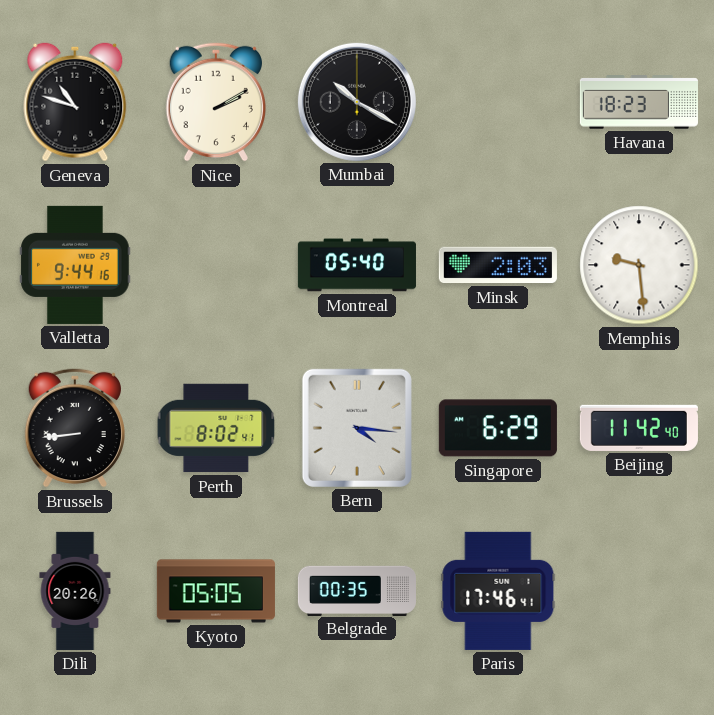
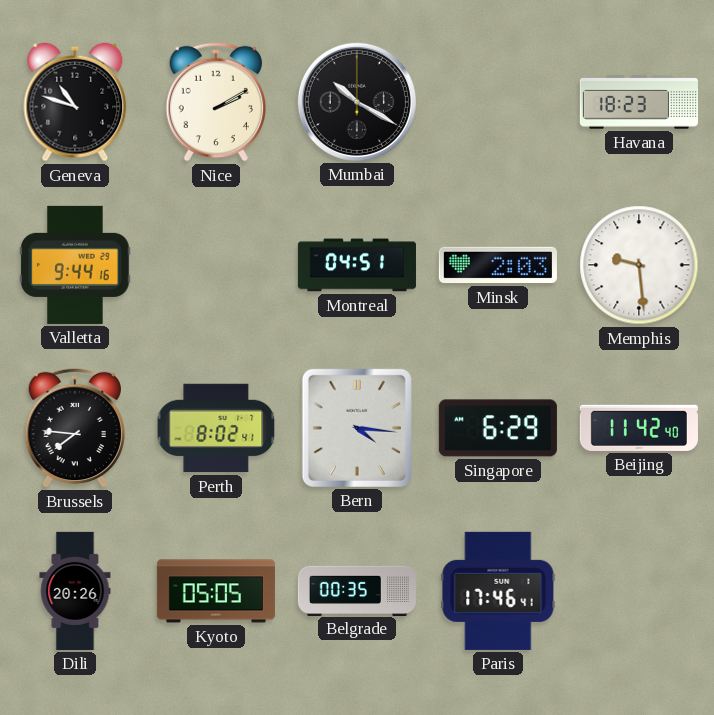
Montreal: 05:40 -> 04:51
Brussels: 8:44 -> 7:46
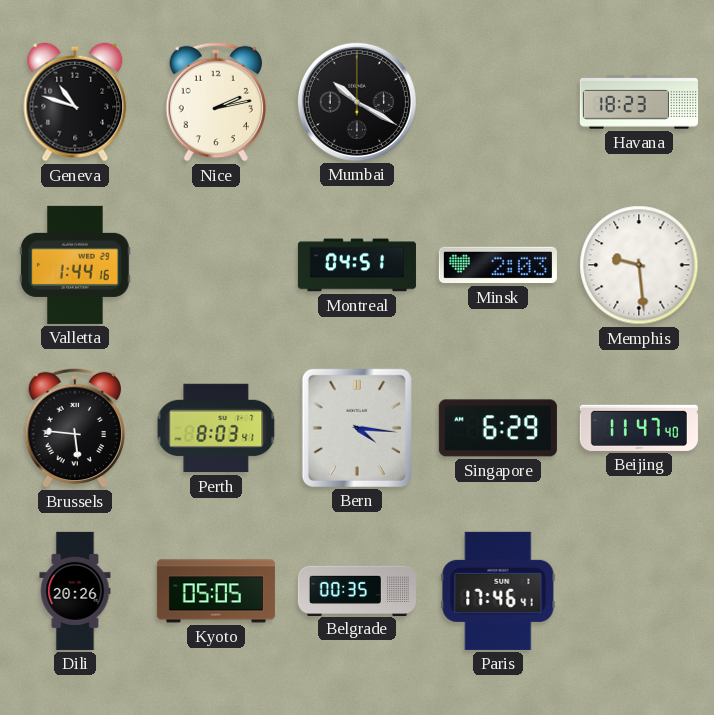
Nice: 2:10 -> 2:13
Valletta: 9:44 -> 1:44
Brussels: 7:46 -> 5:46
Perth: 8:02 -> 8:03
Beijing: 11:42 -> 11:47
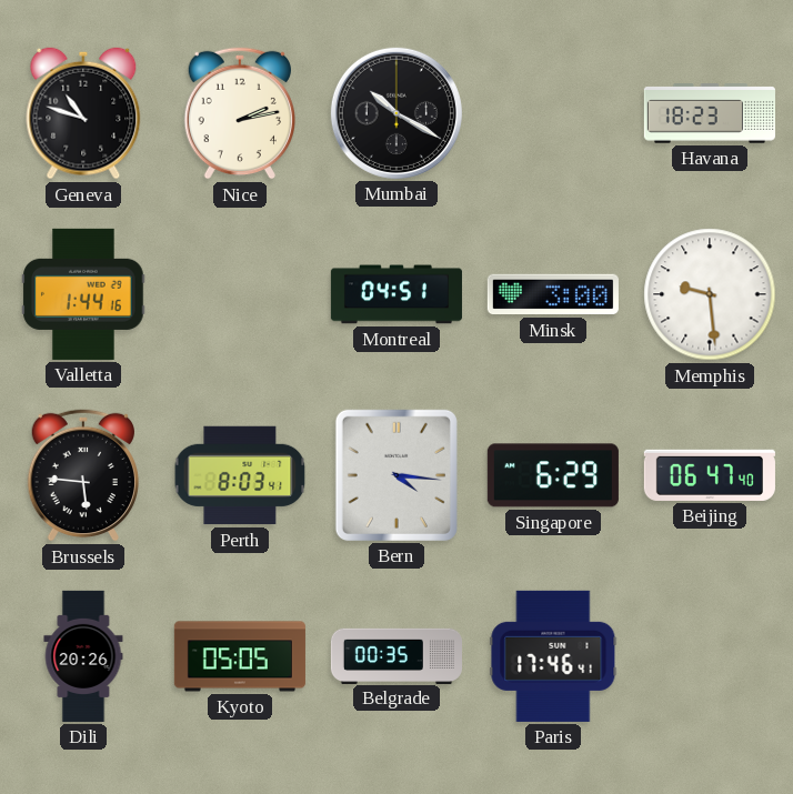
Minsk: 2:03 -> 3:00
Beijing: 11:47 -> 06:47
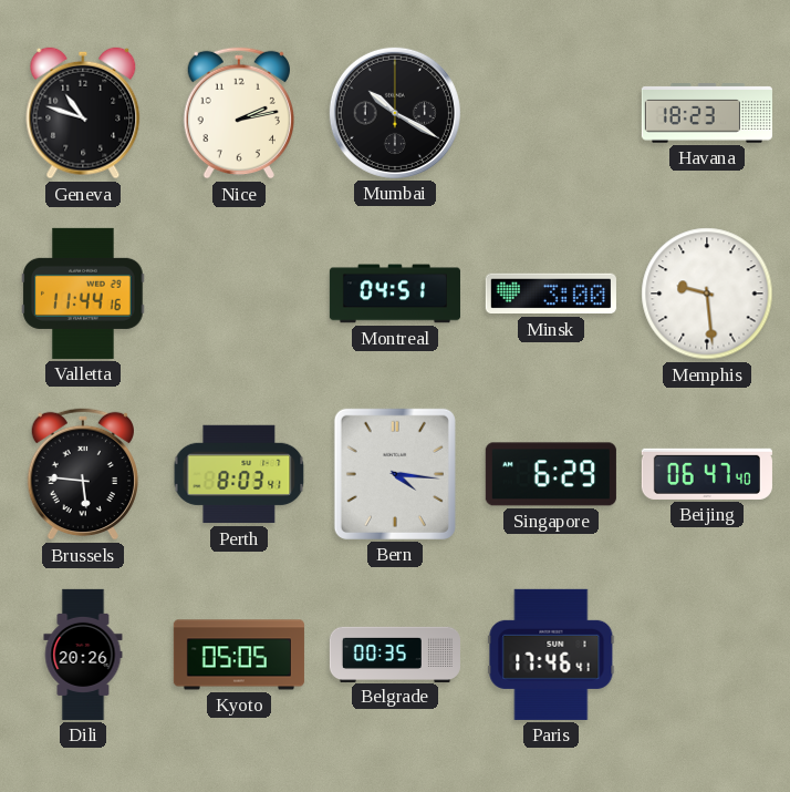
Valletta: 1:44 -> 11:44
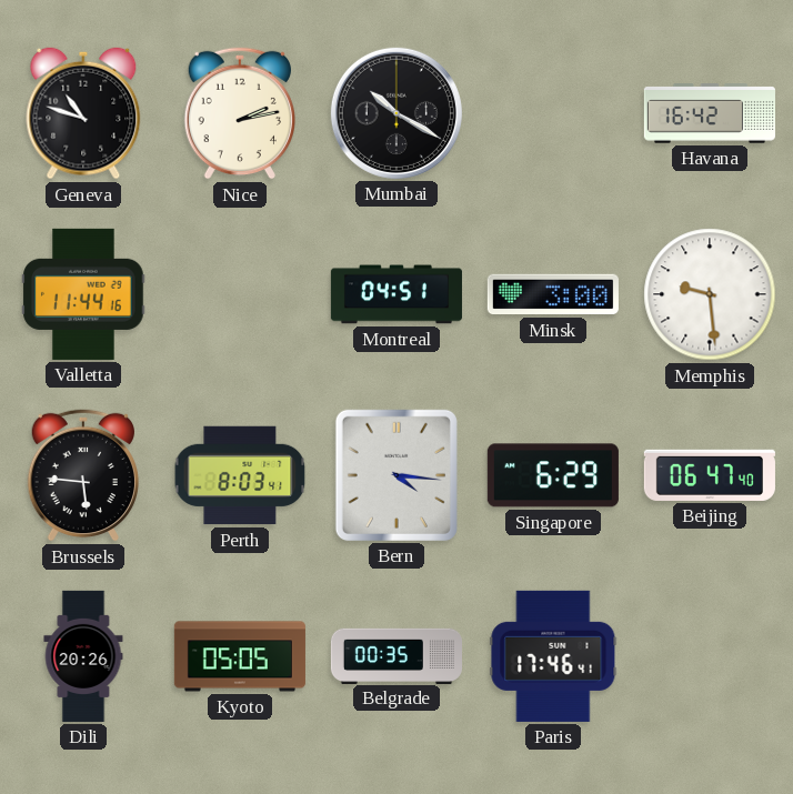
Havana: 18:23 -> 16:42
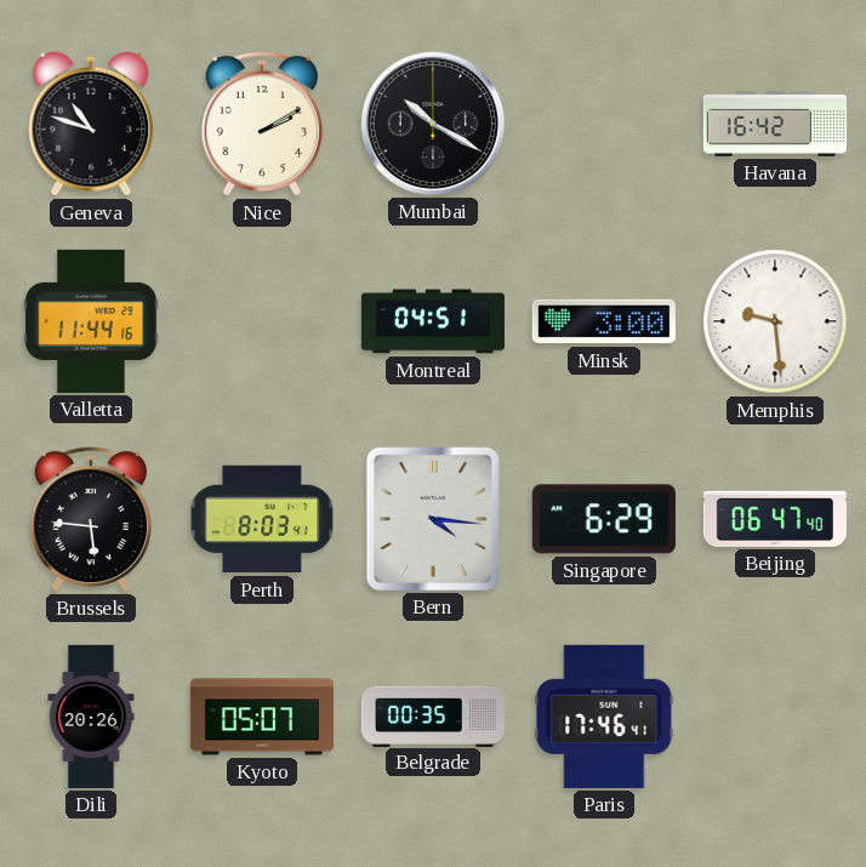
Nice: 2:13 -> 2:10
Kyoto: 05:05 -> 05:07
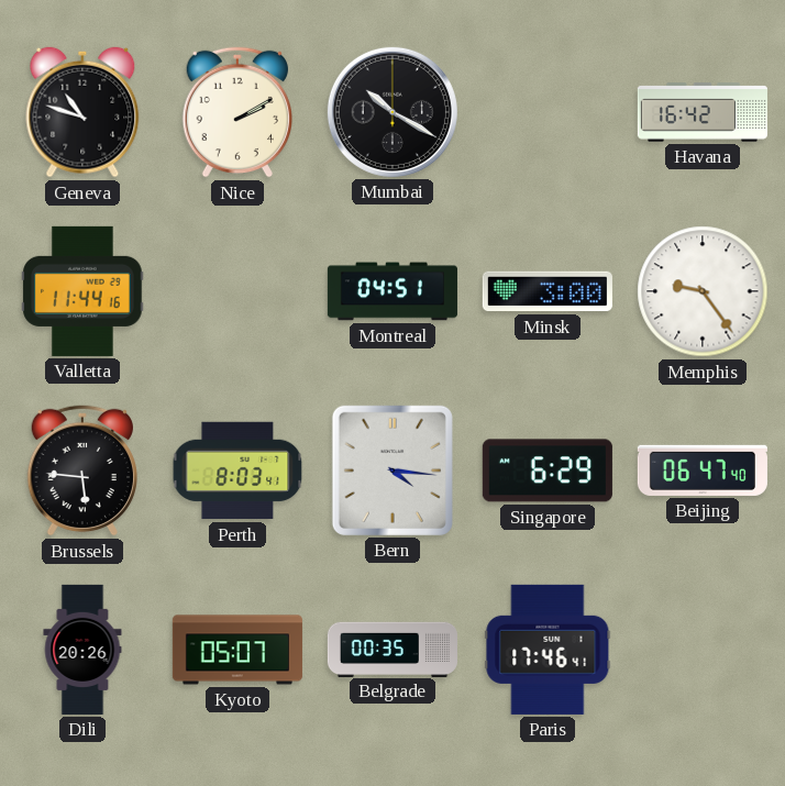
Memphis: 9:29 -> 9:24
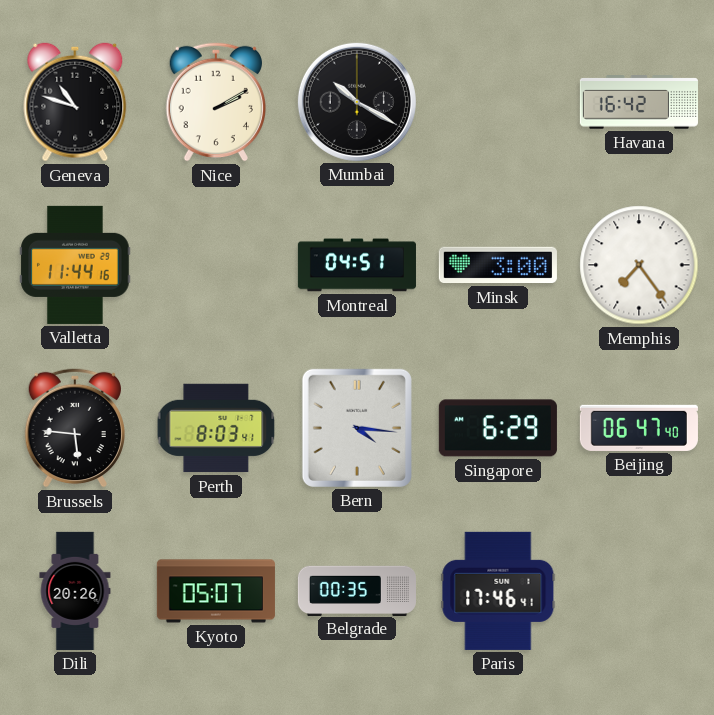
Memphis: 9:24 -> 7:24
